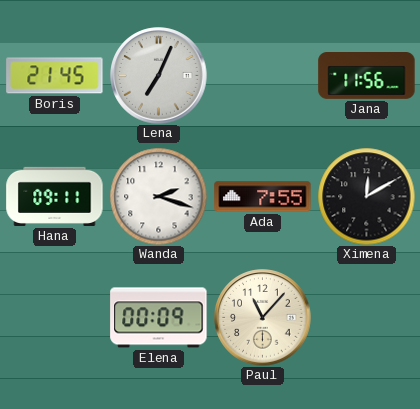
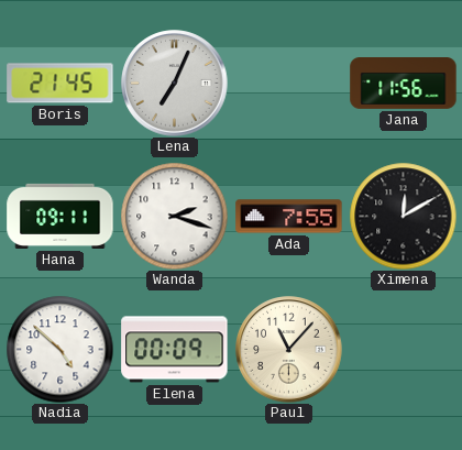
Nadia: none -> 4:52
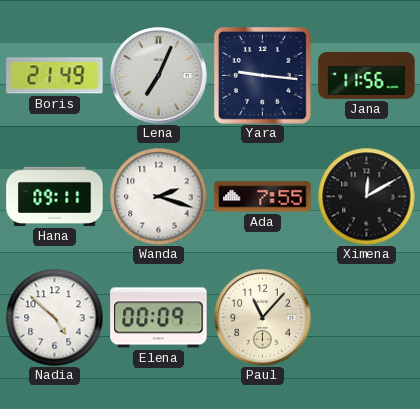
Boris: 21:45 -> 21:49
Yara: none -> 9:16
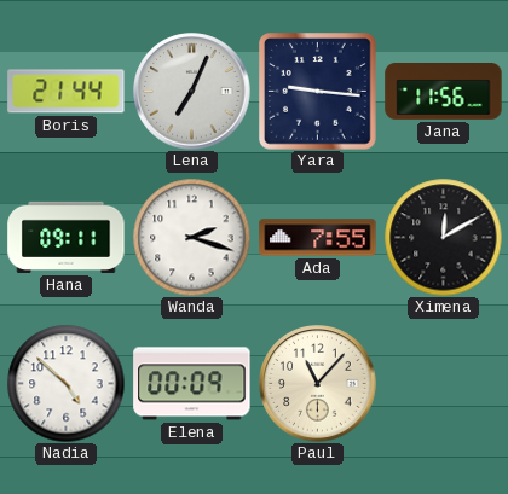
Boris: 21:49 -> 21:44
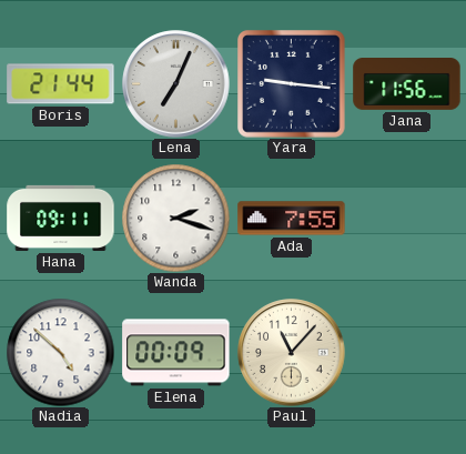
Ximena: 12:10 -> none
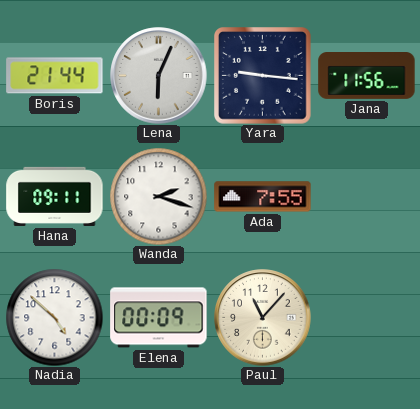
Lena: 7:04 -> 6:04
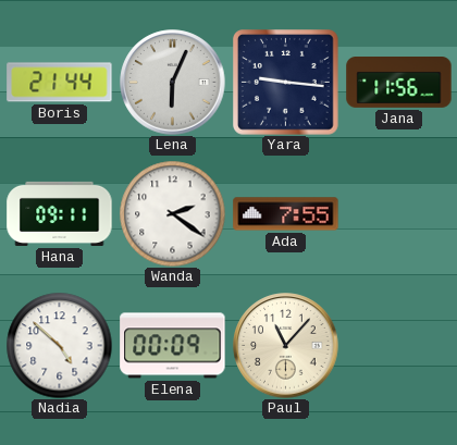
Wanda: 2:18 -> 2:21
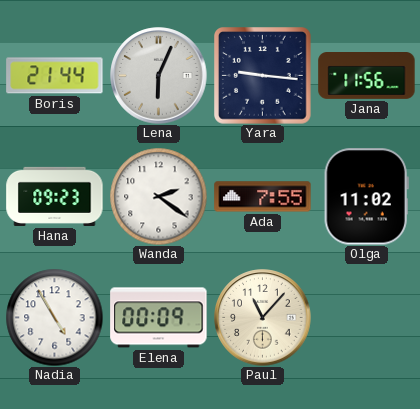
Hana: 09:11 -> 09:23
Olga: none -> 11:02
Nadia: 4:52 -> 4:55
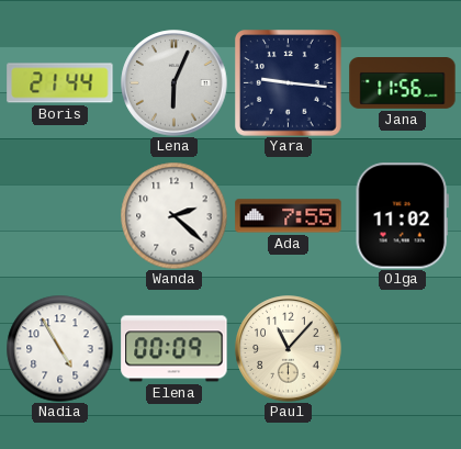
Hana: 09:23 -> none
Wanda: 2:21 -> 2:22
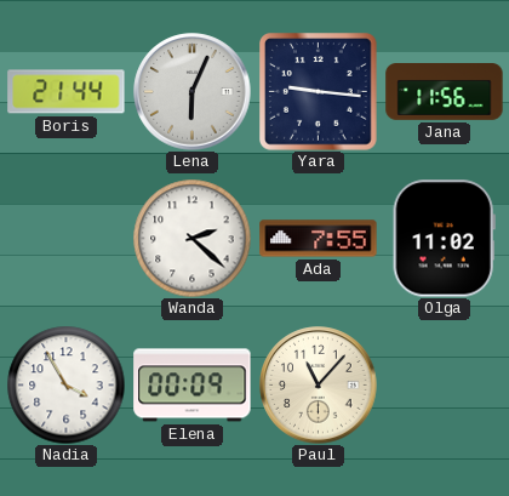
Nadia: 4:55 -> 3:55
